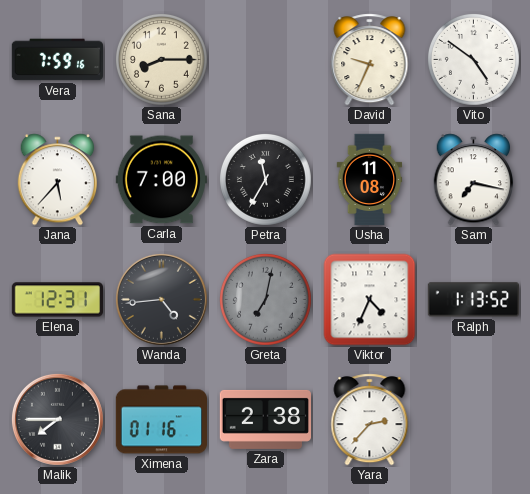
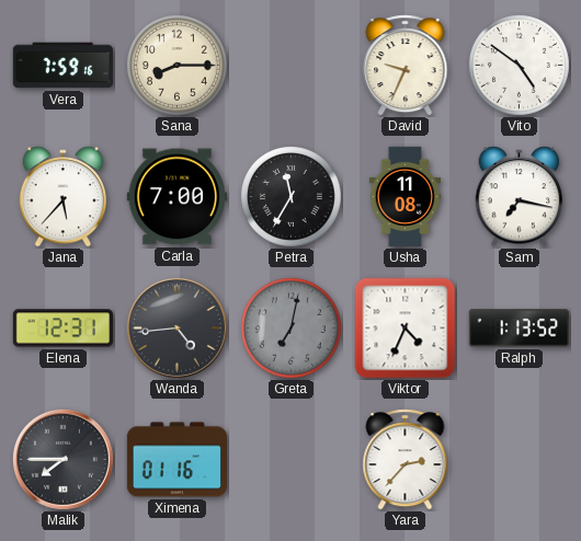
Zara: 2:38 -> none
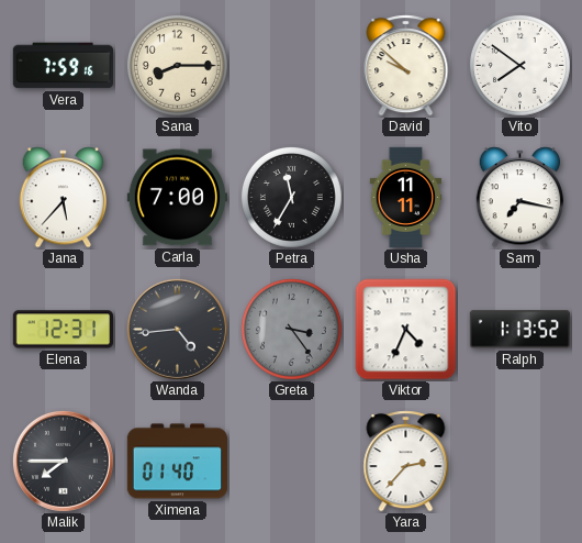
David: 9:34 -> 9:52
Vito: 4:51 -> 7:51
Usha: 11:08 -> 11:11
Greta: 7:02 -> 3:24
Ximena: 01:16 -> 01:40
